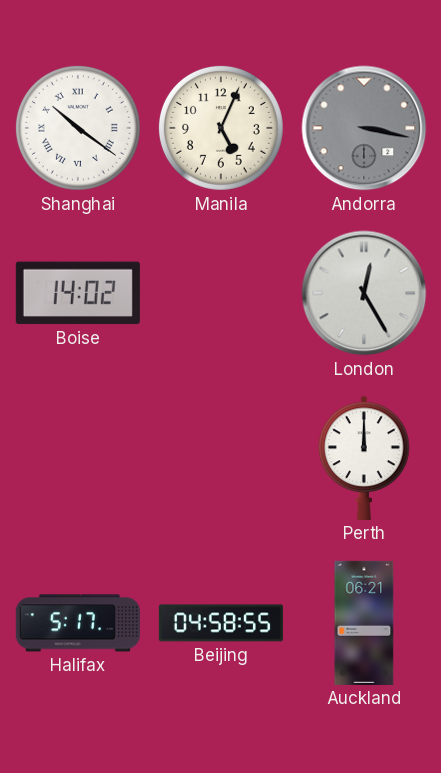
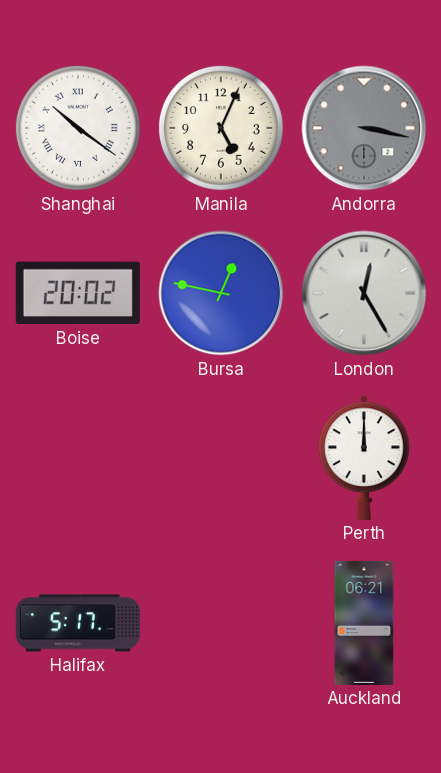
Boise: 14:02 -> 20:02
Bursa: none -> 12:47
Beijing: 04:58 -> none
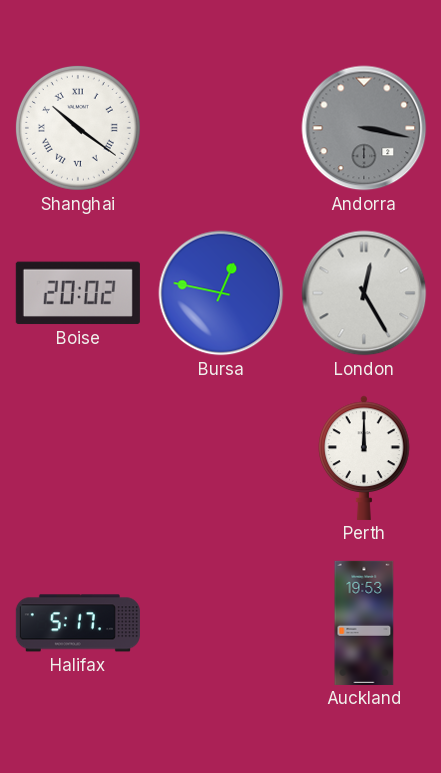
Manila: 5:04 -> none
Auckland: 06:21 -> 19:53
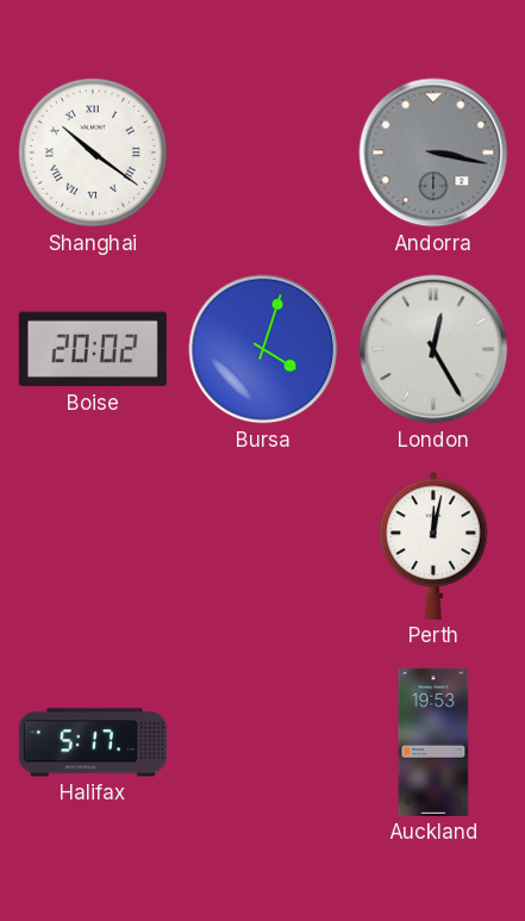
Bursa: 12:47 -> 4:03
Perth: 12:00 -> 12:02
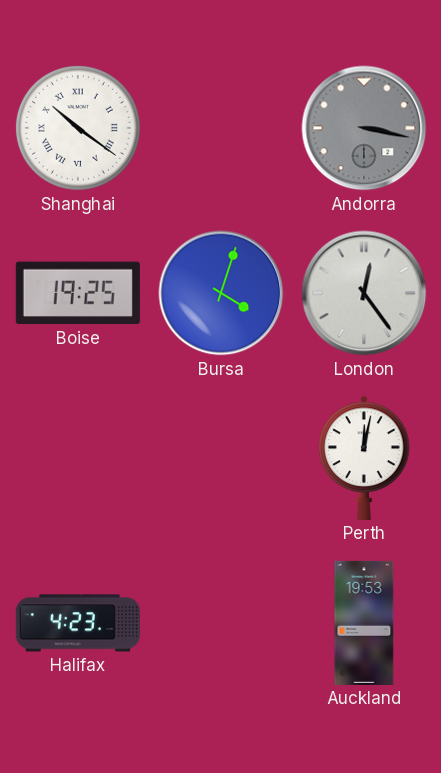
Boise: 20:02 -> 19:25
London: 12:25 -> 12:24
Halifax: 5:17 -> 4:23
